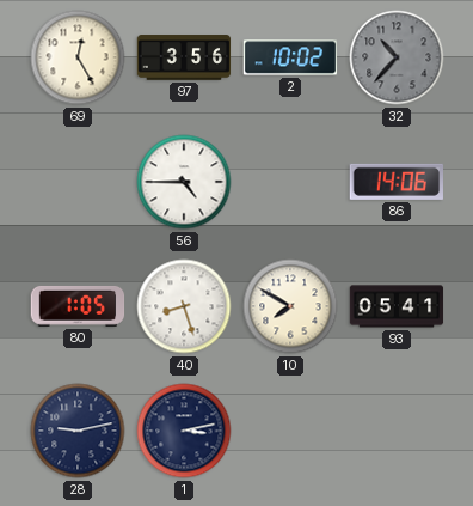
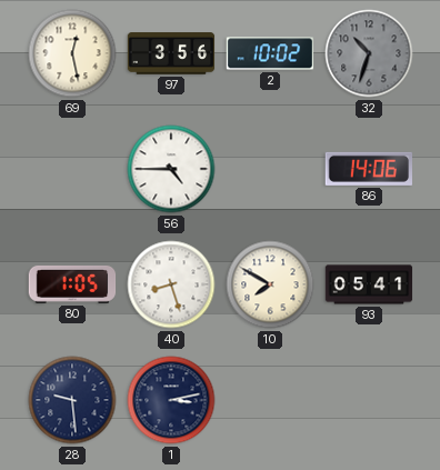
69: 12:25 -> 12:28
32: 10:37 -> 10:33
28: 9:13 -> 9:29
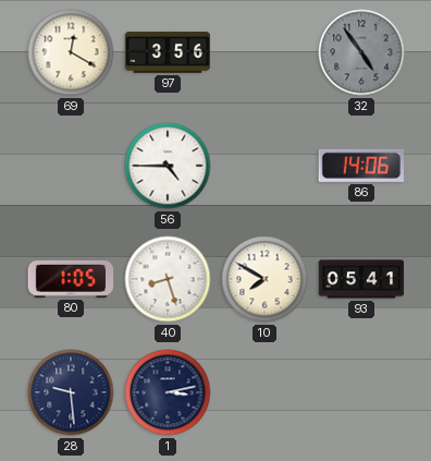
69: 12:28 -> 12:20
2: 10:02 -> none
32: 10:33 -> 4:54
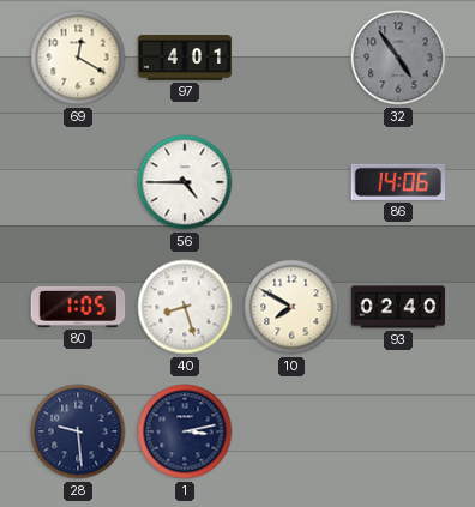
97: 3:56 -> 4:01
93: 05:41 -> 02:40
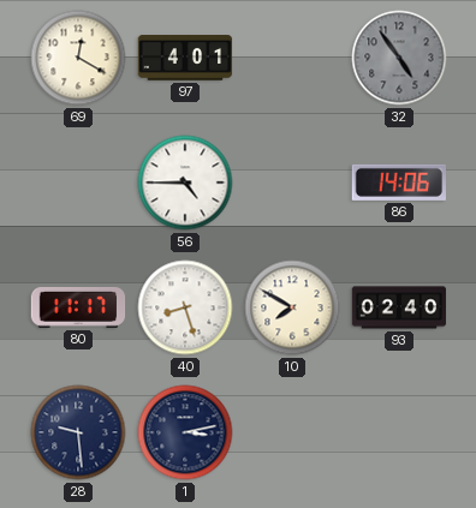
80: 1:05 -> 11:17
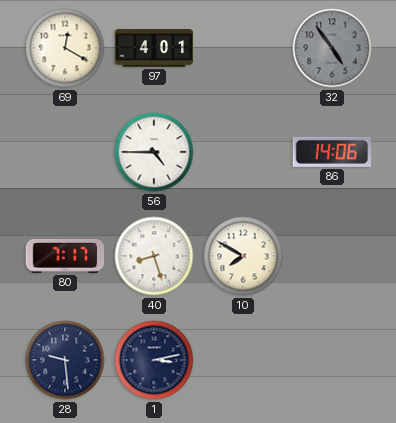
80: 11:17 -> 7:17
93: 02:40 -> none
